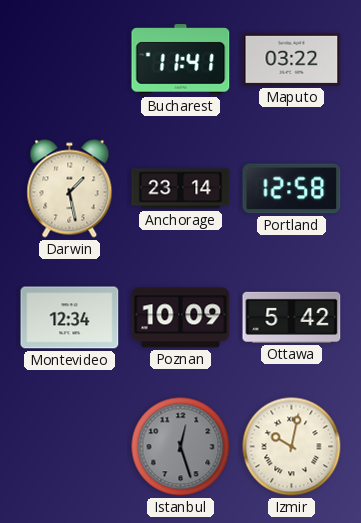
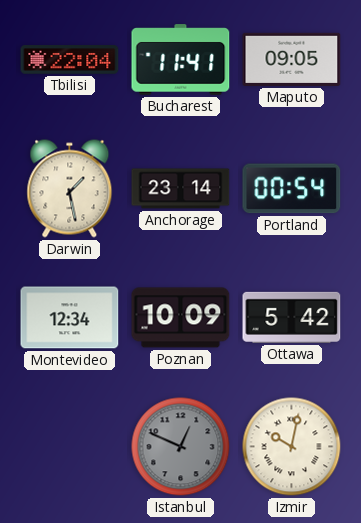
Tbilisi: none -> 22:04
Maputo: 03:22 -> 09:05
Portland: 12:58 -> 00:54
Istanbul: 12:27 -> 12:49
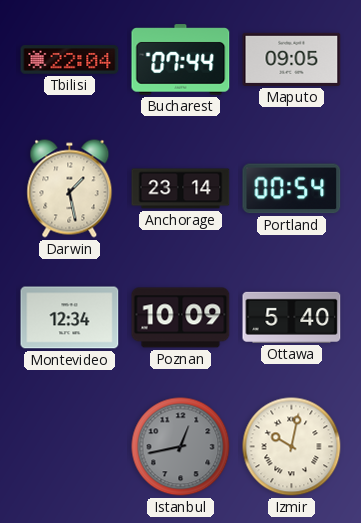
Bucharest: 11:41 -> 07:44
Ottawa: 5:42 -> 5:40
Istanbul: 12:49 -> 12:43
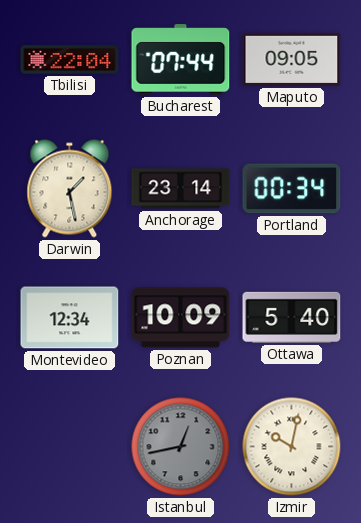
Portland: 00:54 -> 00:34
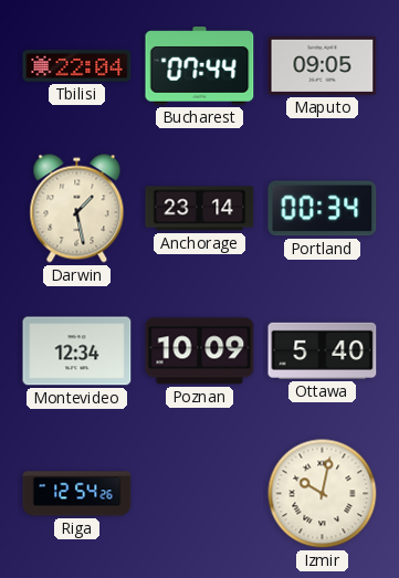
Riga: none -> 12:54
Istanbul: 12:43 -> none
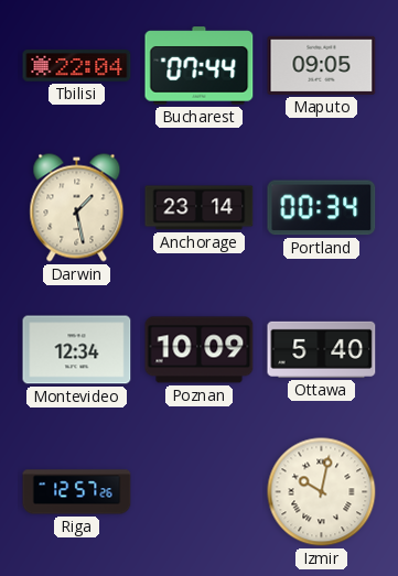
Riga: 12:54 -> 12:57
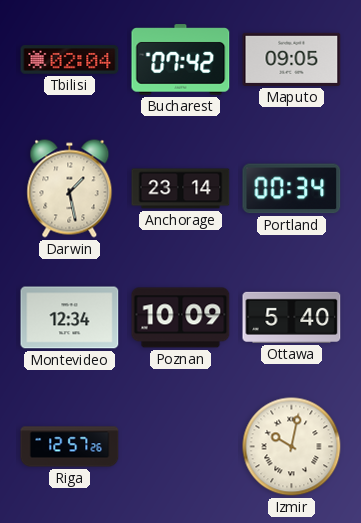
Tbilisi: 22:04 -> 02:04
Bucharest: 07:44 -> 07:42
